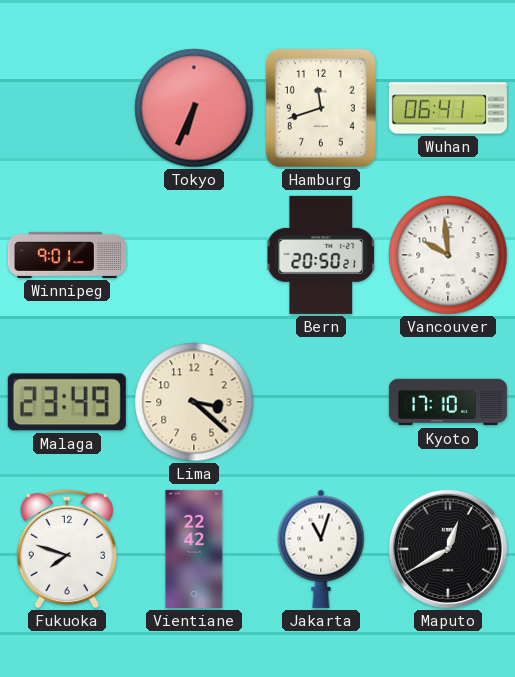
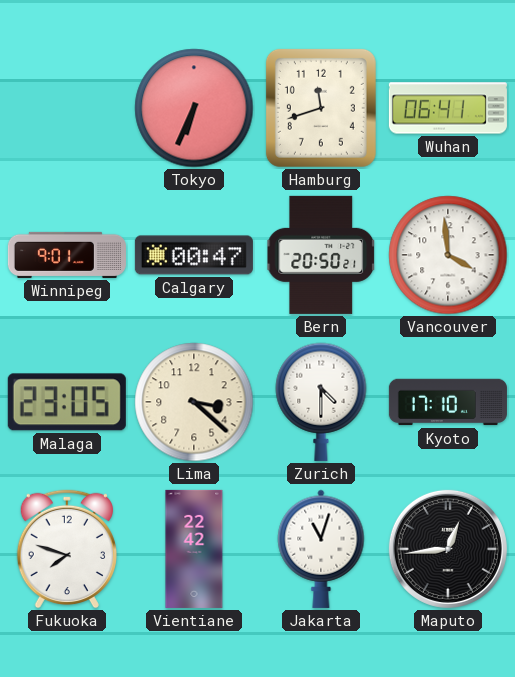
Calgary: none -> 00:47
Vancouver: 9:59 -> 3:59
Malaga: 23:49 -> 23:05
Zurich: none -> 4:30
Maputo: 12:40 -> 12:44
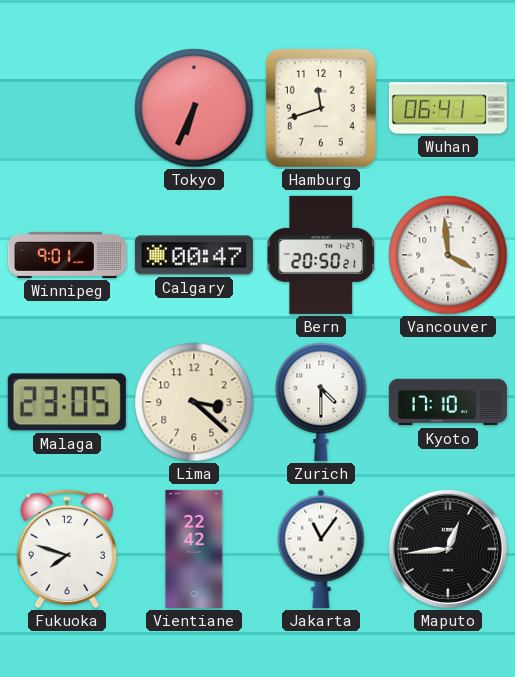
Jakarta: 11:03 -> 11:06
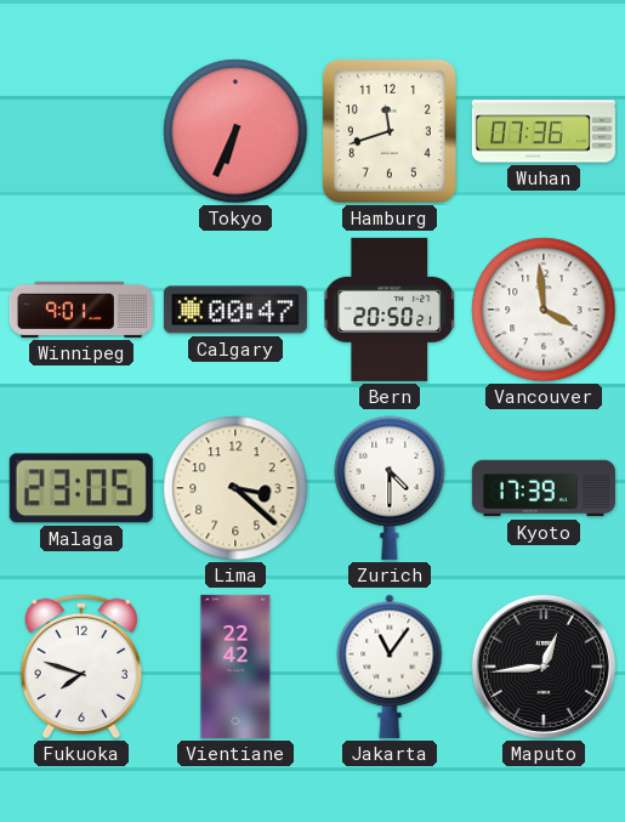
Wuhan: 06:41 -> 07:36
Kyoto: 17:10 -> 17:39
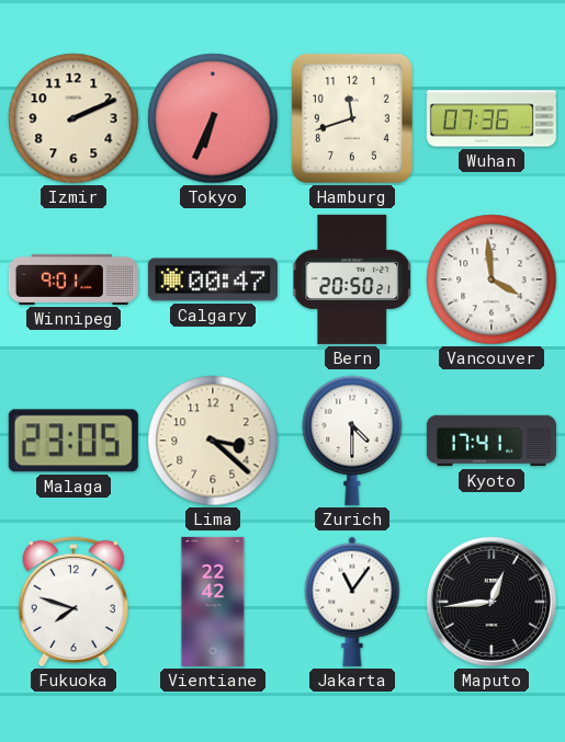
Izmir: none -> 2:11
Kyoto: 17:39 -> 17:41
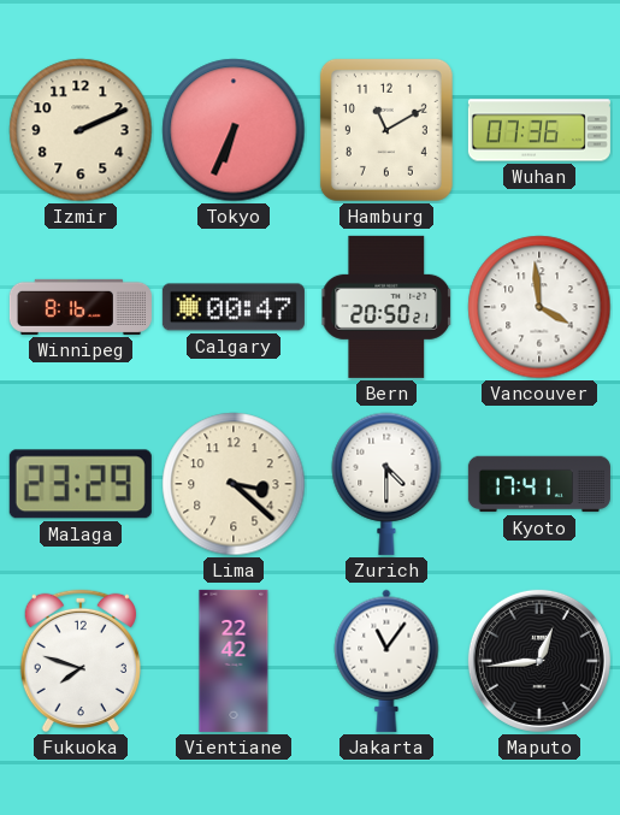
Hamburg: 11:42 -> 11:10
Winnipeg: 9:01 -> 8:16
Malaga: 23:05 -> 23:29
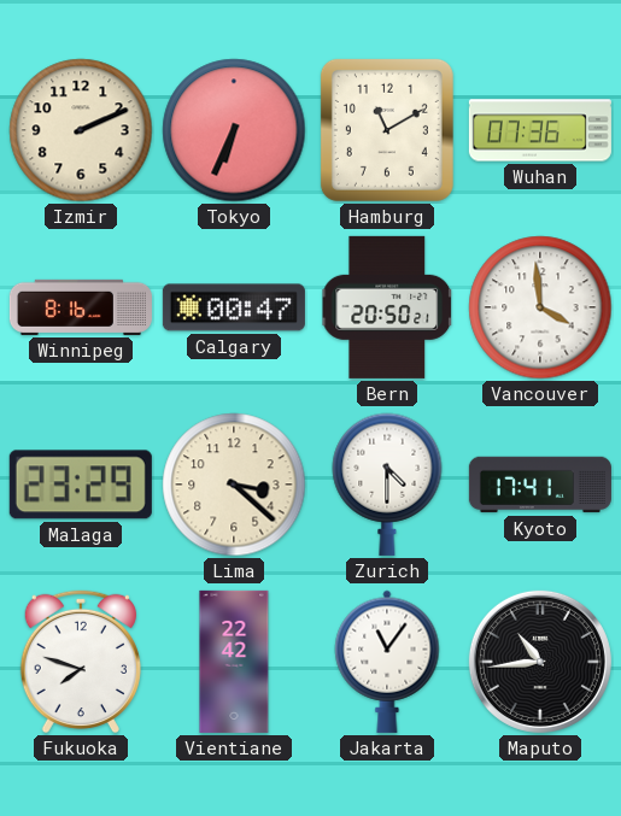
Maputo: 12:44 -> 10:44
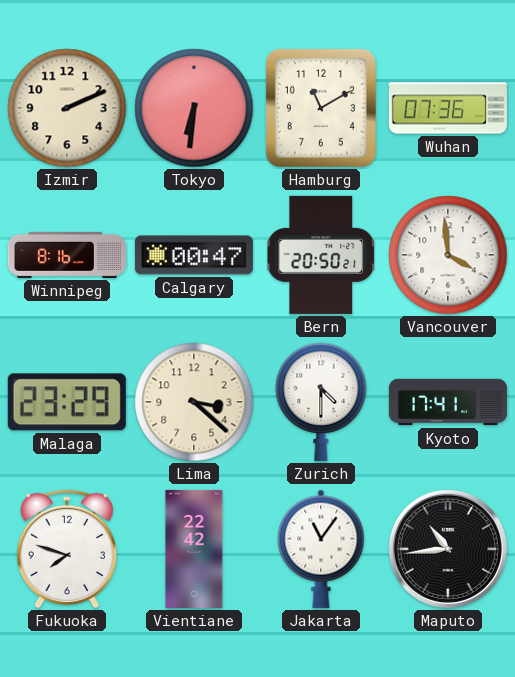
Tokyo: 6:34 -> 6:31
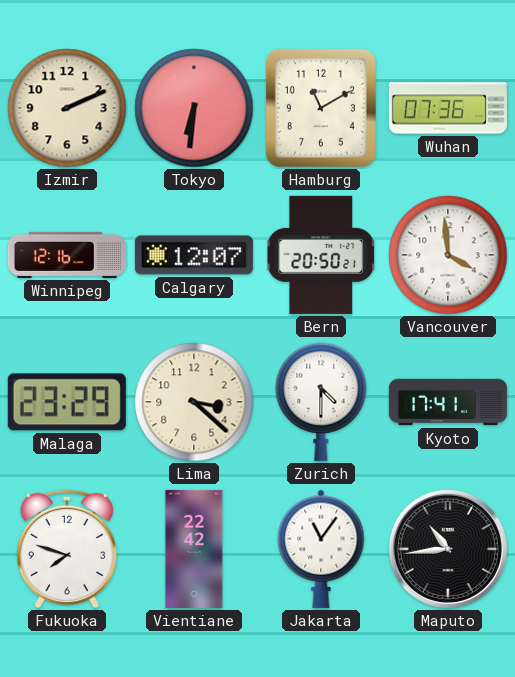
Winnipeg: 8:16 -> 12:16
Calgary: 00:47 -> 12:07
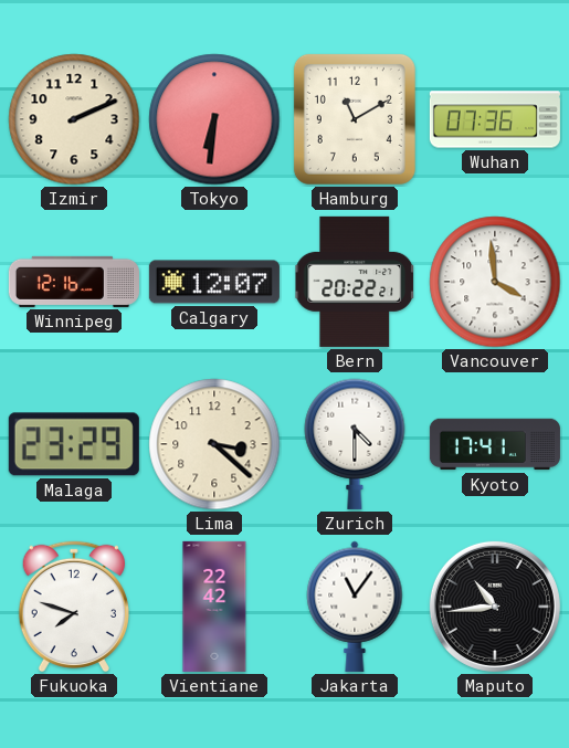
Bern: 20:50 -> 20:22
